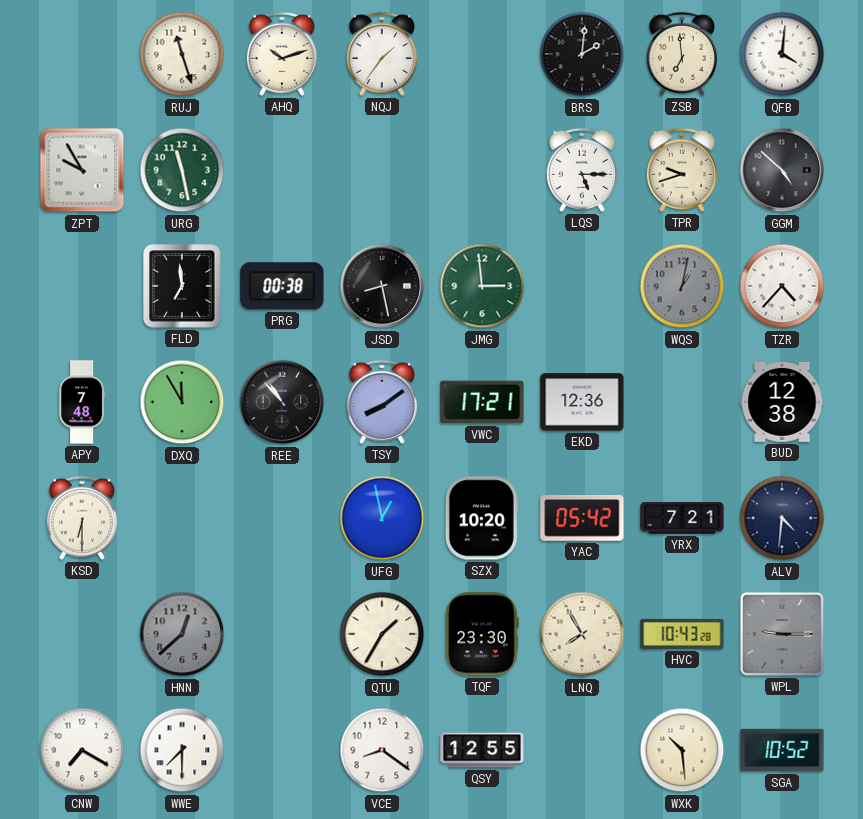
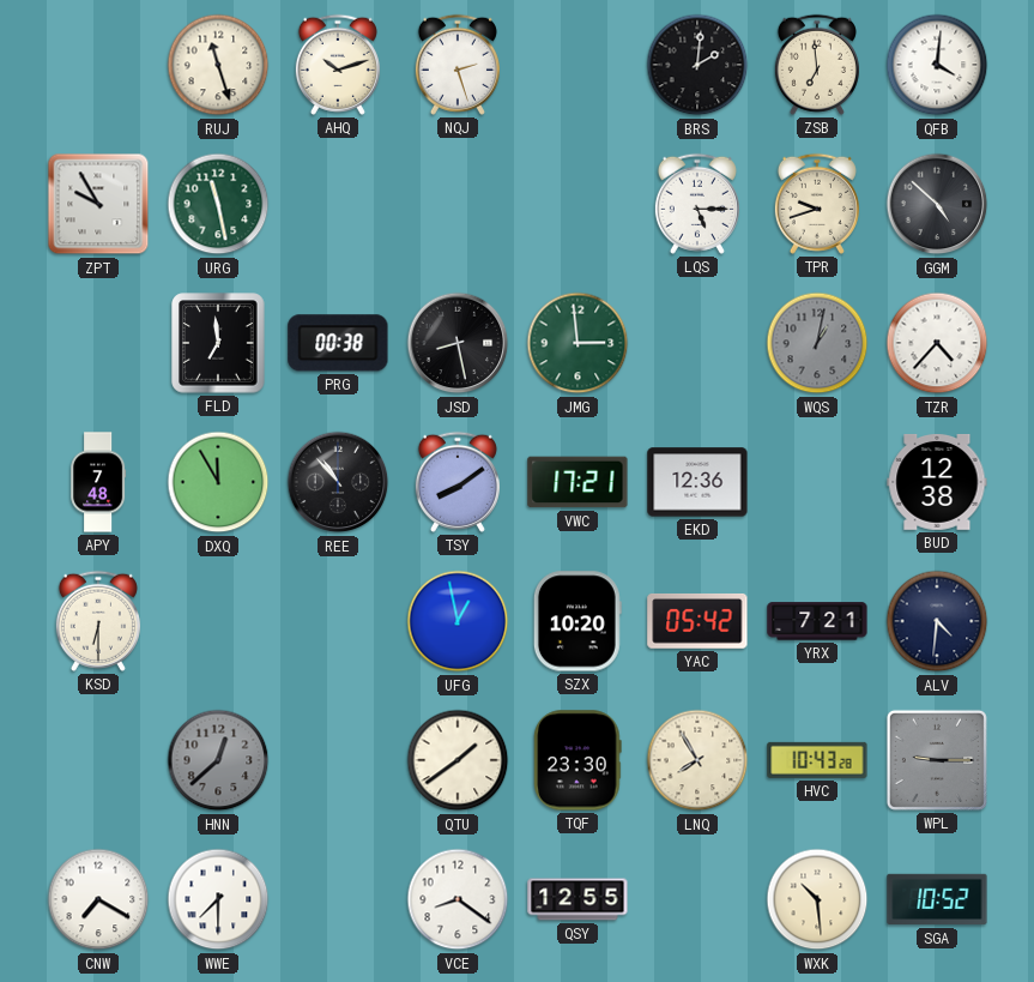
NQJ: 1:36 -> 2:27
QTU: 1:35 -> 1:39
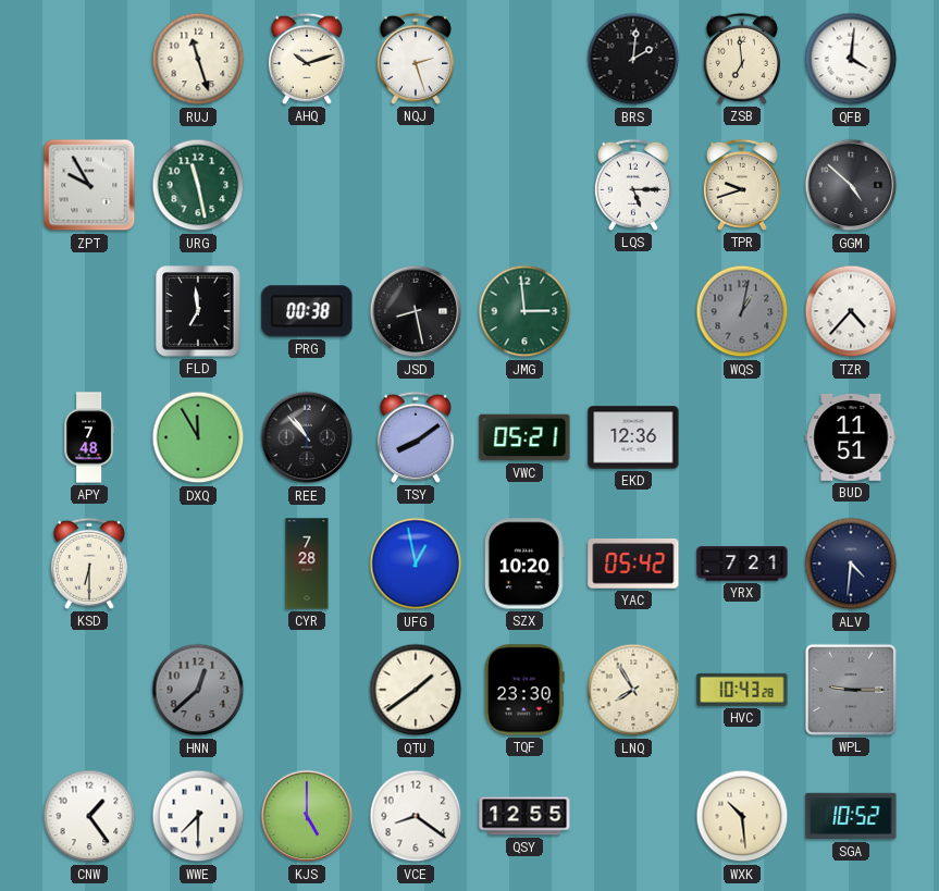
VWC: 17:21 -> 05:21
BUD: 12:38 -> 11:51
CYR: none -> 7:28
CNW: 7:20 -> 1:24
KJS: none -> 5:00
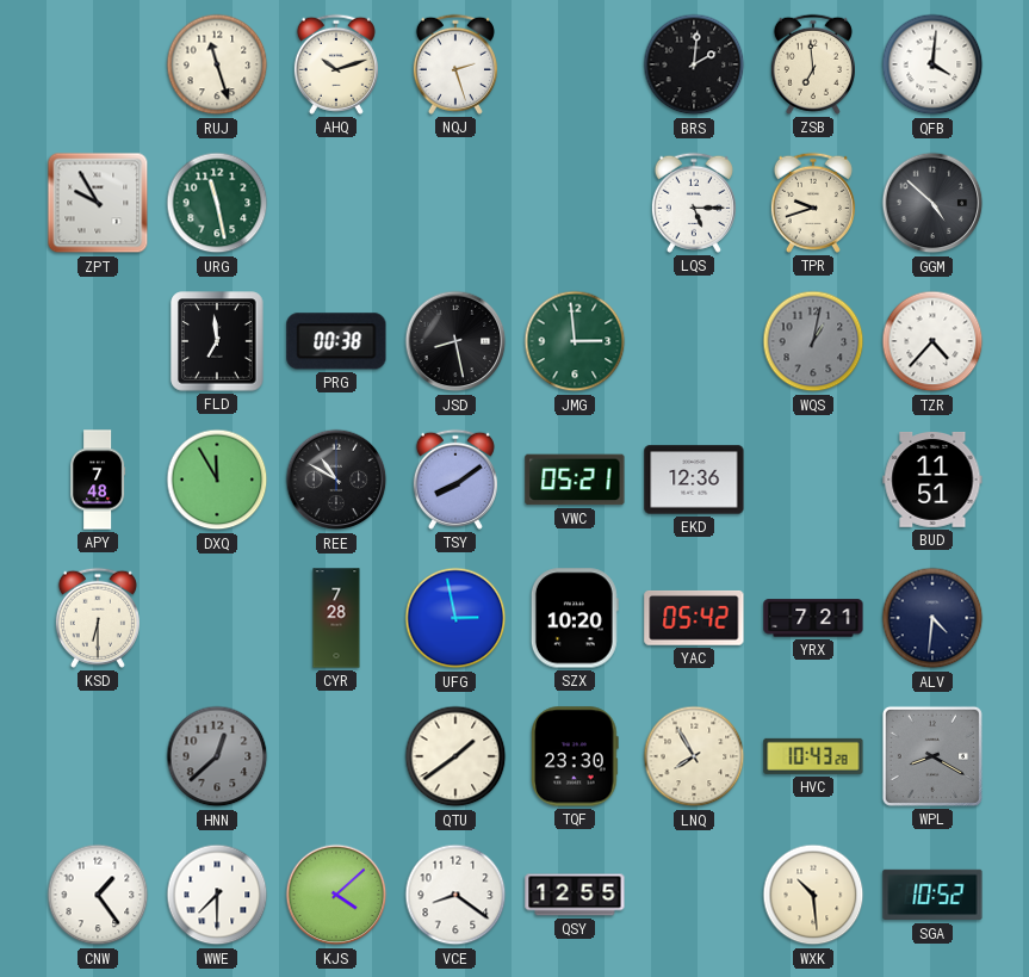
REE: 10:53 -> 10:50
UFG: 12:58 -> 2:58
WPL: 9:15 -> 8:20
KJS: 5:00 -> 4:08
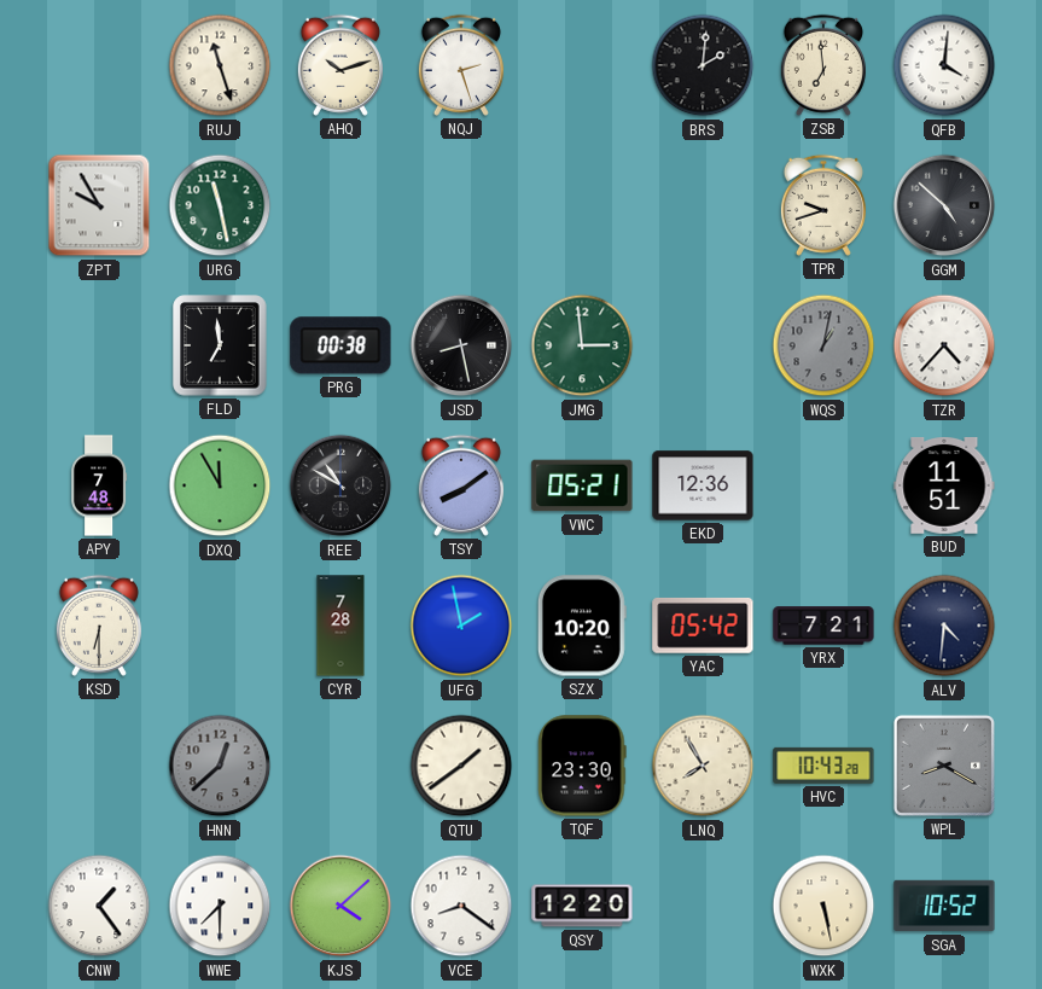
LQS: 5:15 -> none
UFG: 2:58 -> 1:58
QSY: 12:55 -> 12:20
WXK: 10:29 -> 5:28
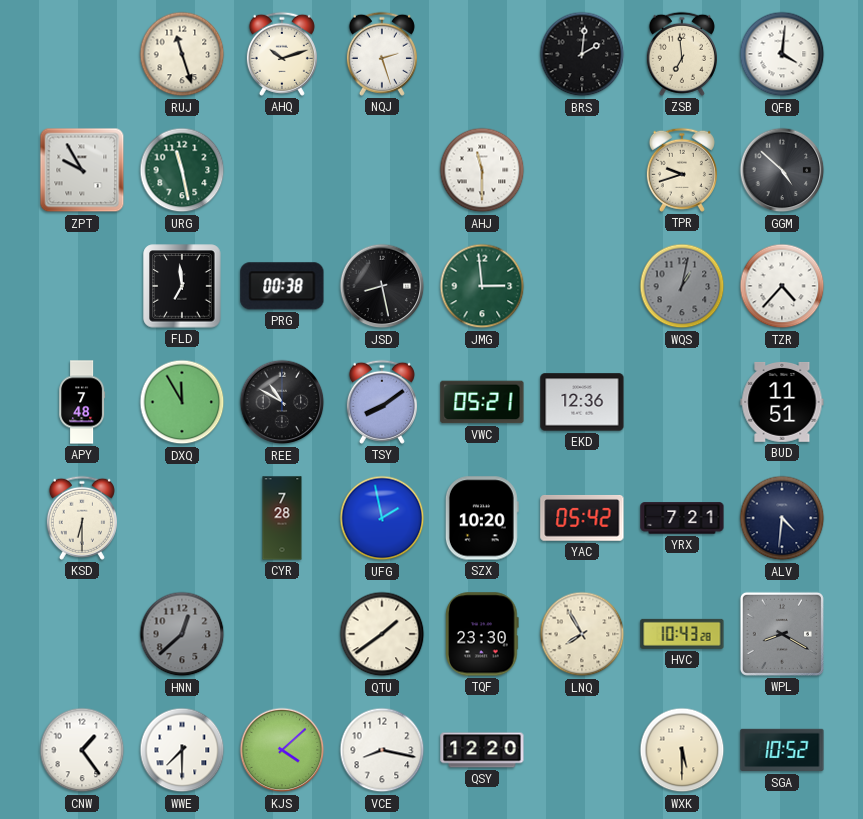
AHJ: none -> 11:30
VCE: 8:21 -> 8:17
WXK: 5:28 -> 5:30
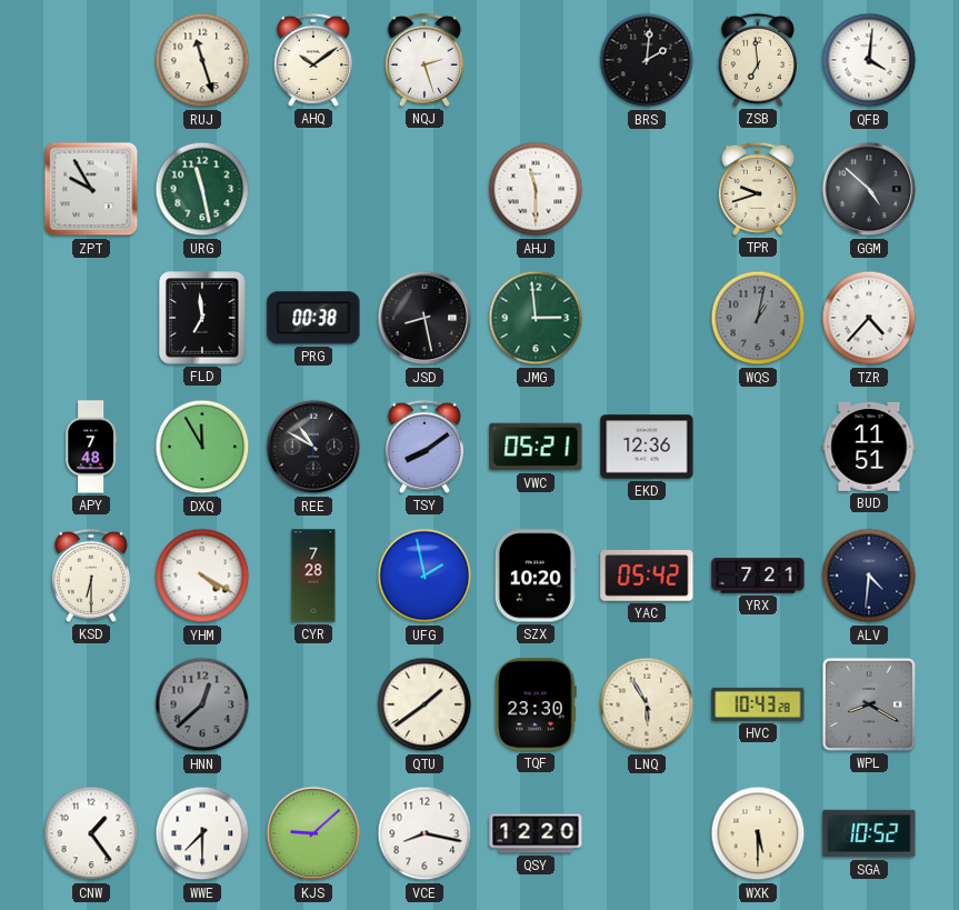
AHQ: 10:12 -> 10:09
YHM: none -> 4:20
LNQ: 7:55 -> 5:55
KJS: 4:08 -> 9:08
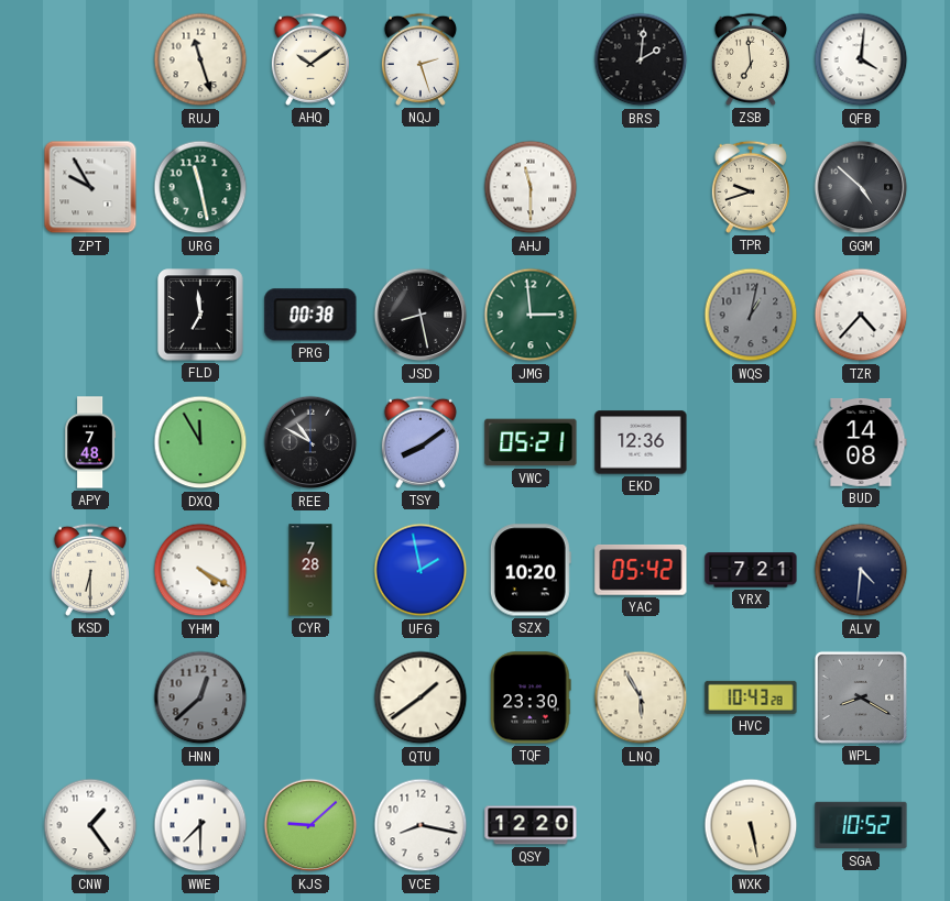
BUD: 11:51 -> 14:08
WXK: 5:30 -> 5:28
